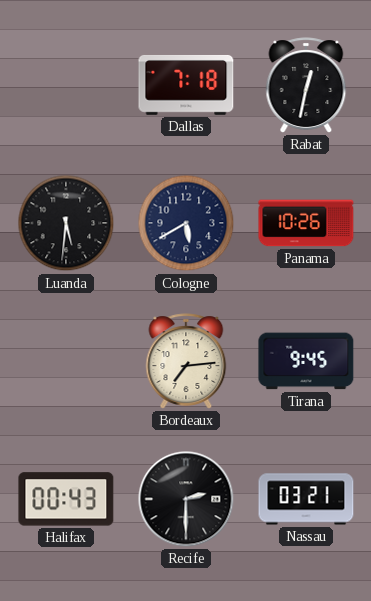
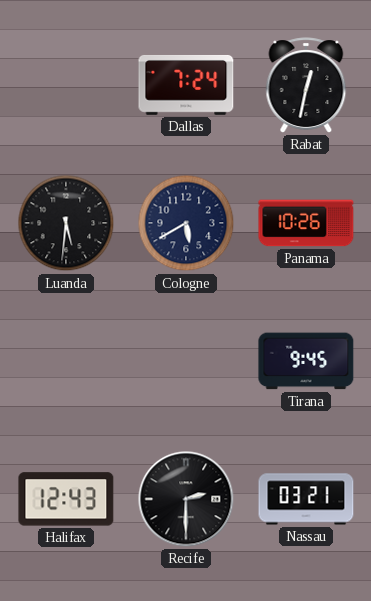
Dallas: 7:18 -> 7:24
Bordeaux: 7:14 -> none
Halifax: 00:43 -> 12:43
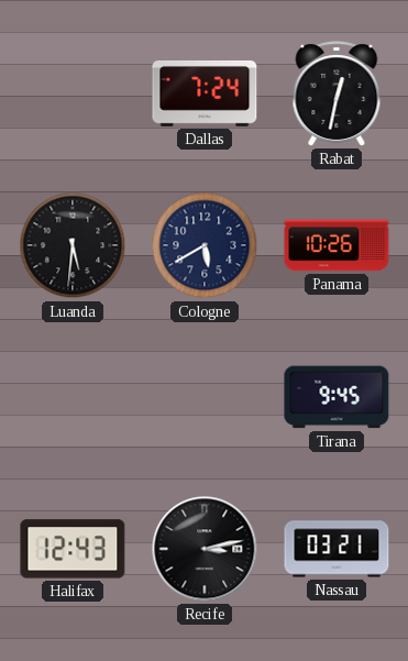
Recife: 2:30 -> 3:13
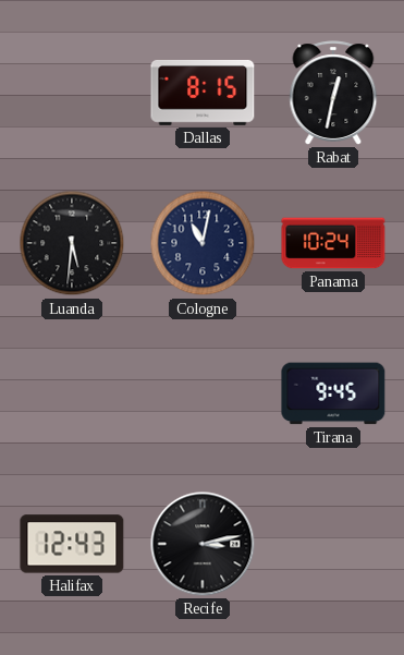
Dallas: 7:24 -> 8:15
Cologne: 5:40 -> 11:02
Panama: 10:26 -> 10:24
Nassau: 03:21 -> none
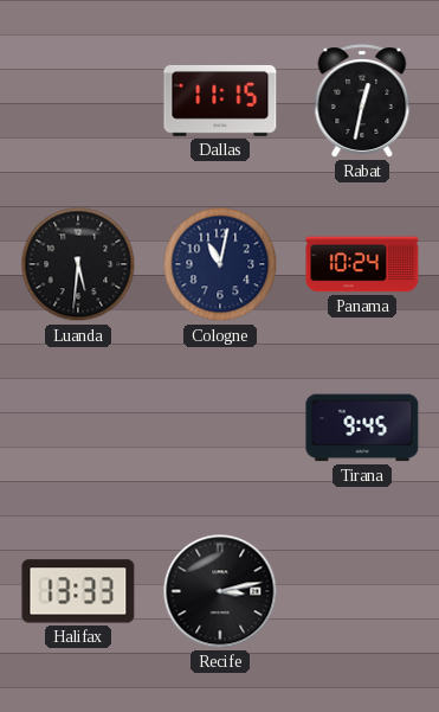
Dallas: 8:15 -> 11:15
Halifax: 12:43 -> 13:33
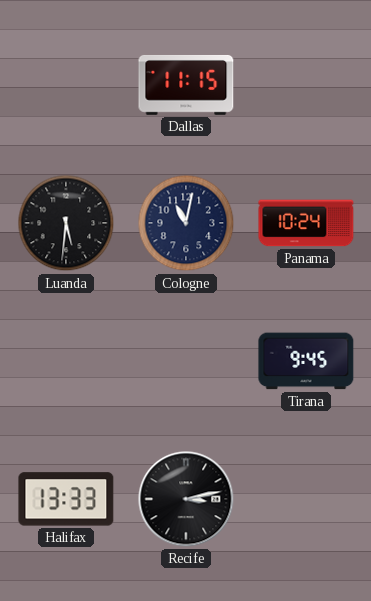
Rabat: 12:32 -> none
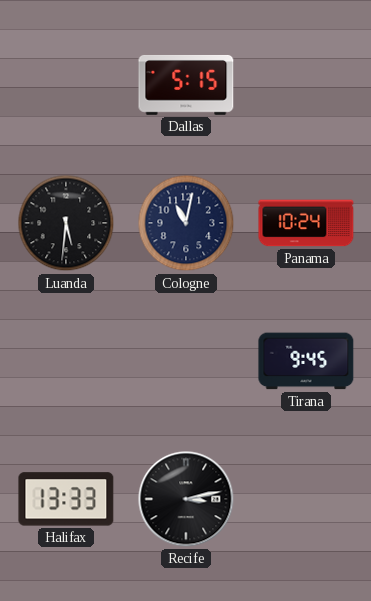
Dallas: 11:15 -> 5:15
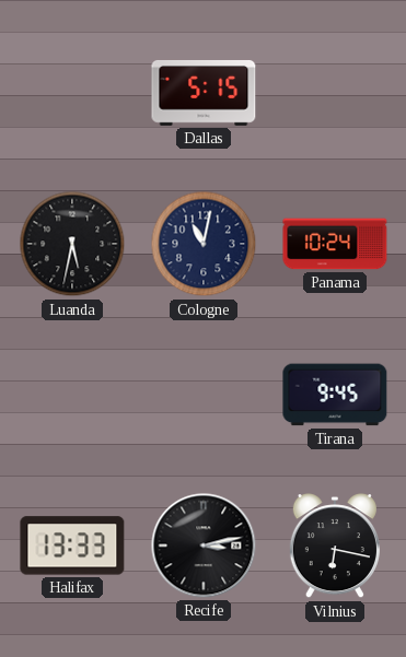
Luanda: 5:31 -> 5:32
Vilnius: none -> 6:17
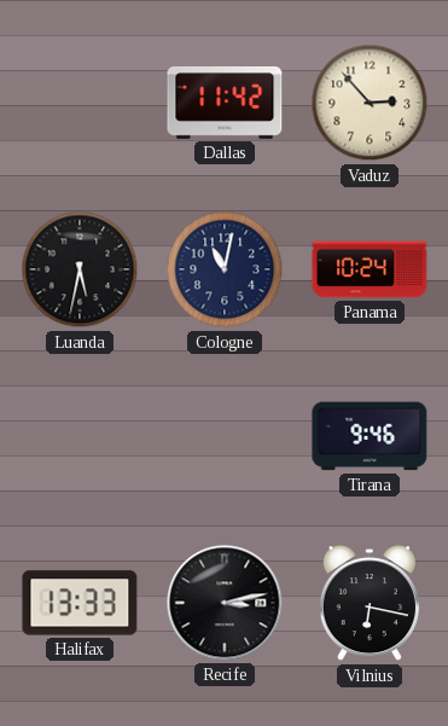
Dallas: 5:15 -> 11:42
Vaduz: none -> 2:53
Tirana: 9:45 -> 9:46
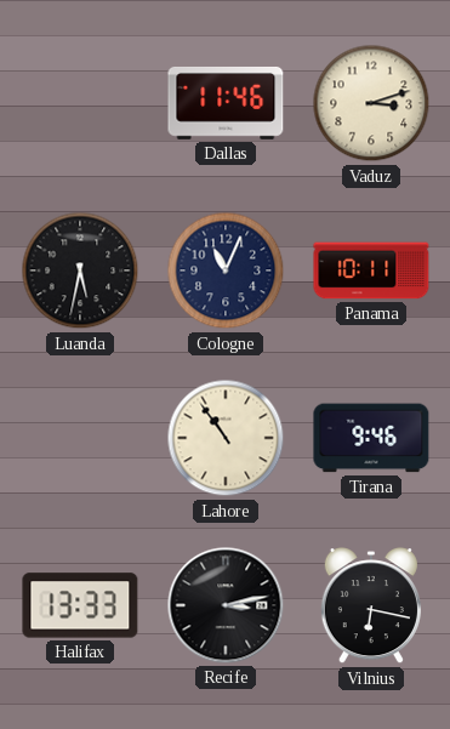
Dallas: 11:42 -> 11:46
Vaduz: 2:53 -> 3:12
Cologne: 11:02 -> 11:04
Panama: 10:24 -> 10:11
Lahore: none -> 10:54
